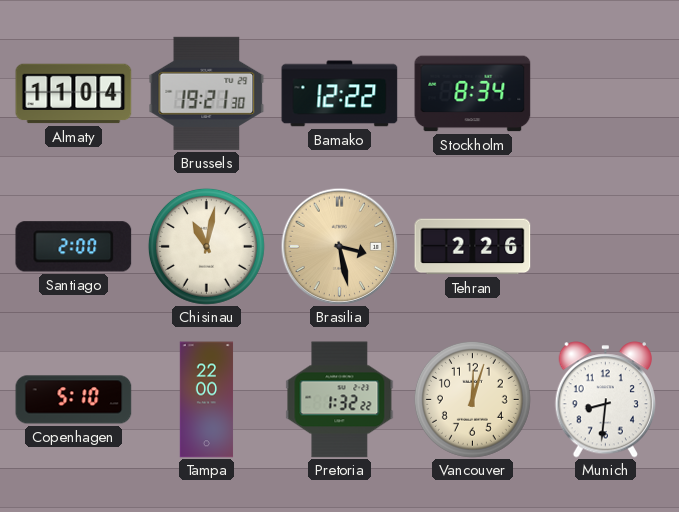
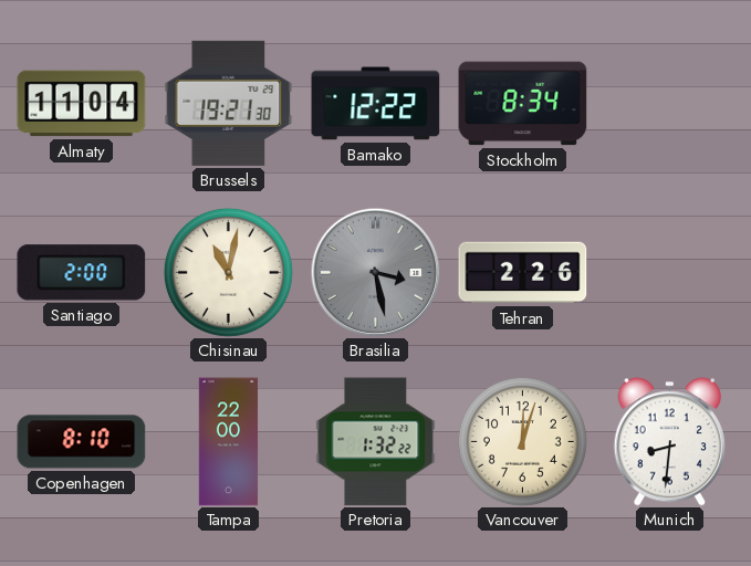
Brasilia dial: champagne -> grey
Copenhagen: 5:10 -> 8:10
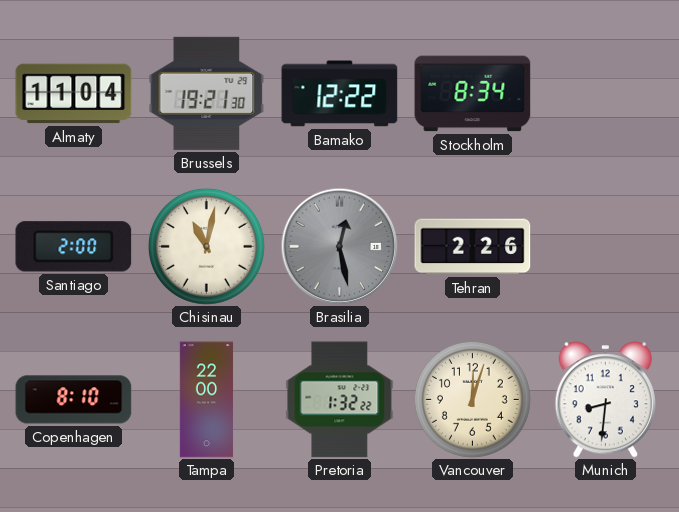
Brasilia: 3:28 -> 12:28
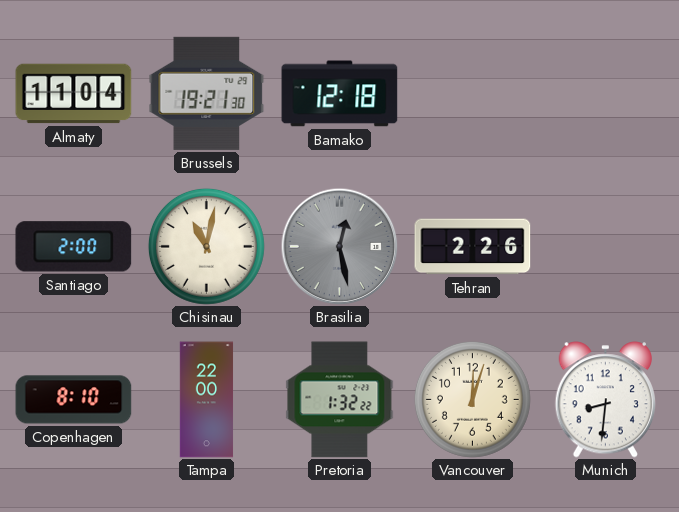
Bamako: 12:22 -> 12:18
Stockholm: 8:34 -> none
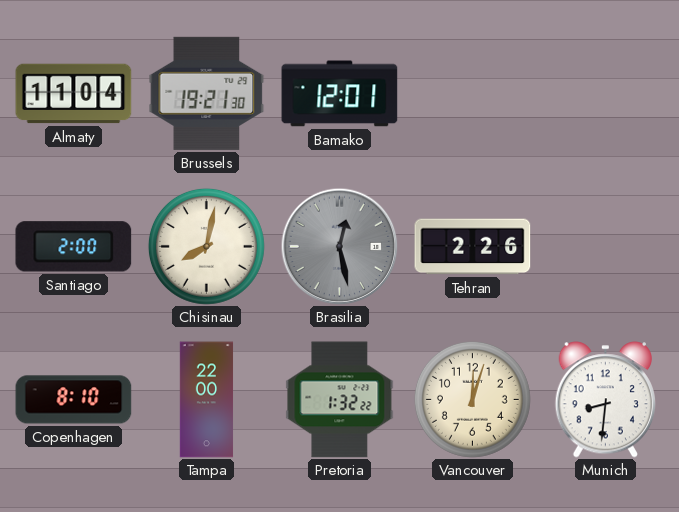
Bamako: 12:18 -> 12:01
Chisinau: 11:02 -> 8:02
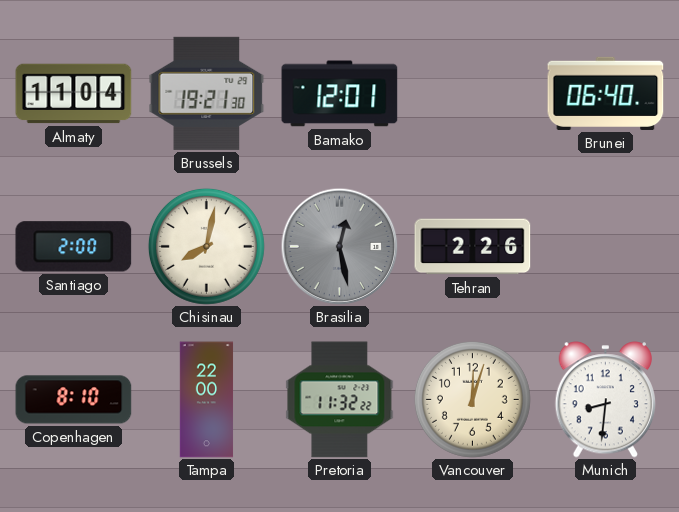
Brunei: none -> 06:40
Pretoria: 1:32 -> 11:32
